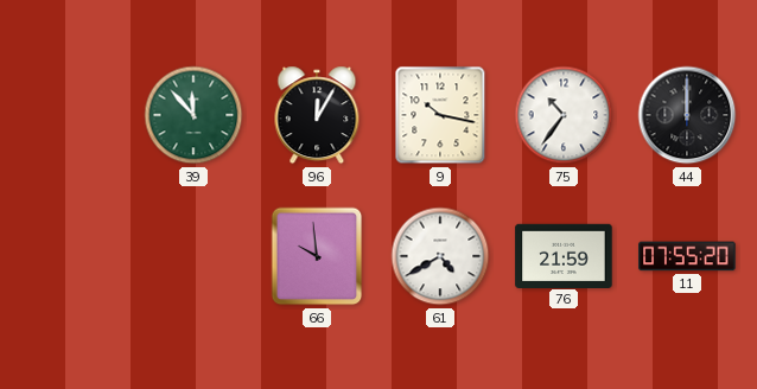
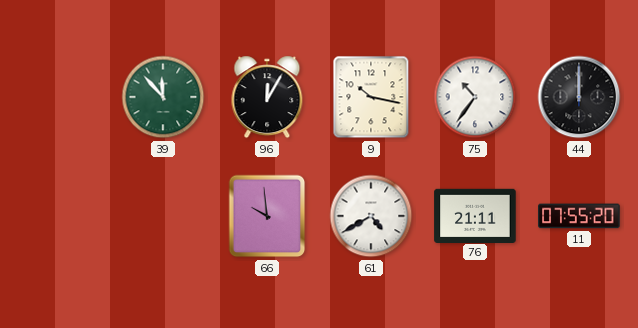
76: 21:59 -> 21:11
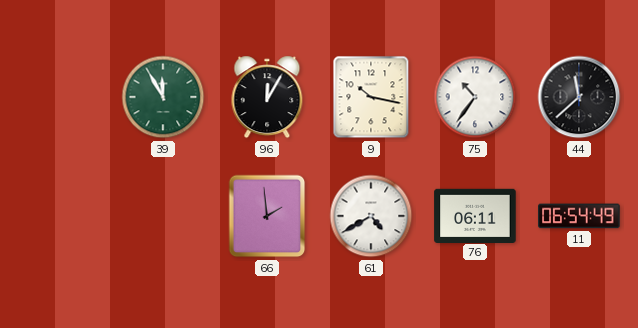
39: 11:53 -> 11:55
44: 12:00 -> 11:38
66: 9:59 -> 1:59
76: 21:11 -> 06:11
11: 07:55 -> 06:54
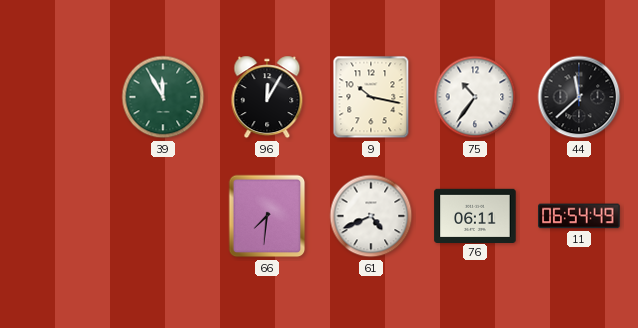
66: 1:59 -> 7:31
61: 4:40 -> 4:41
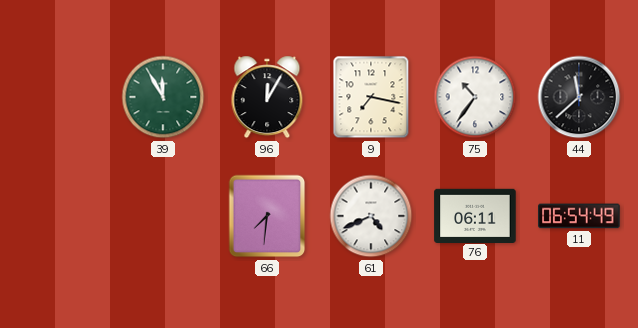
9: 10:17 -> 7:17
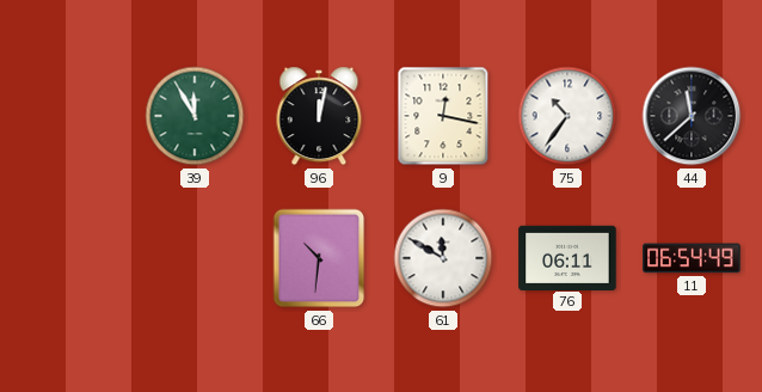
96: 12:05 -> 12:02
9: 7:17 -> 12:17
66: 7:31 -> 10:31
61: 4:41 -> 11:50
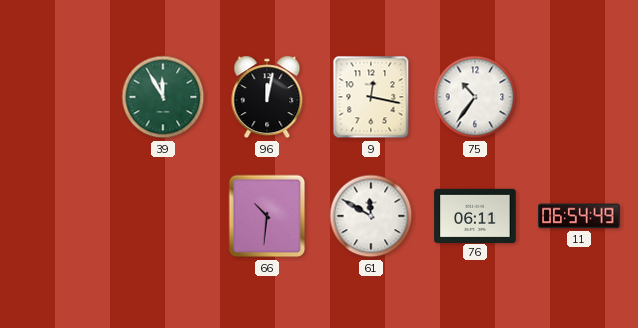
44: 11:38 -> none
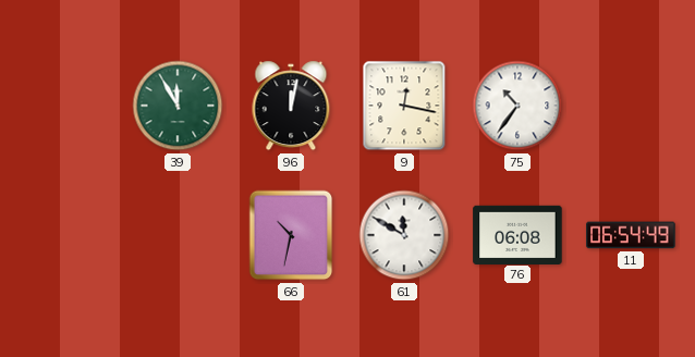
66: 10:31 -> 10:32
76: 06:11 -> 06:08
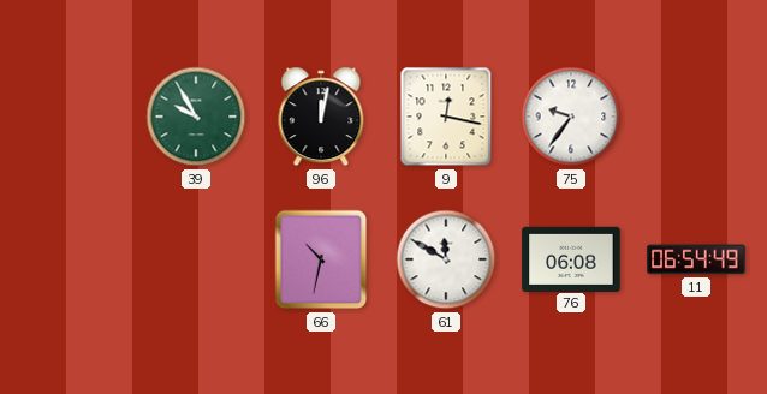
39: 11:55 -> 9:55
75: 10:36 -> 9:36
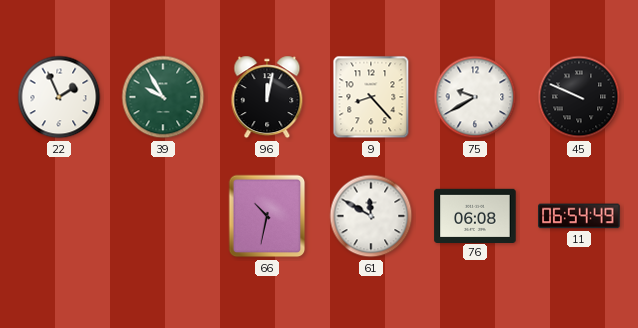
22: none -> 1:56
9: 12:17 -> 8:23
75: 9:36 -> 9:40
45: none -> 9:49
